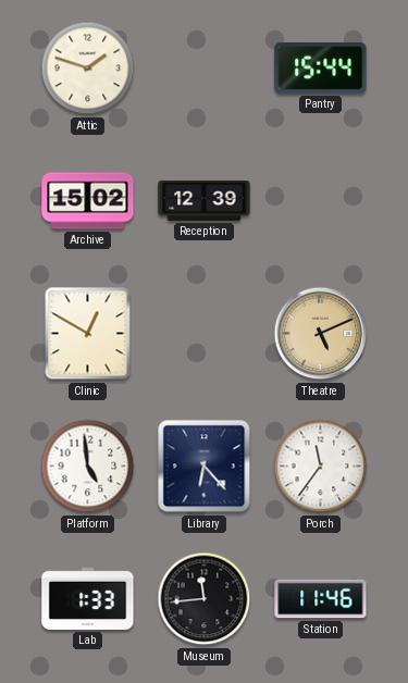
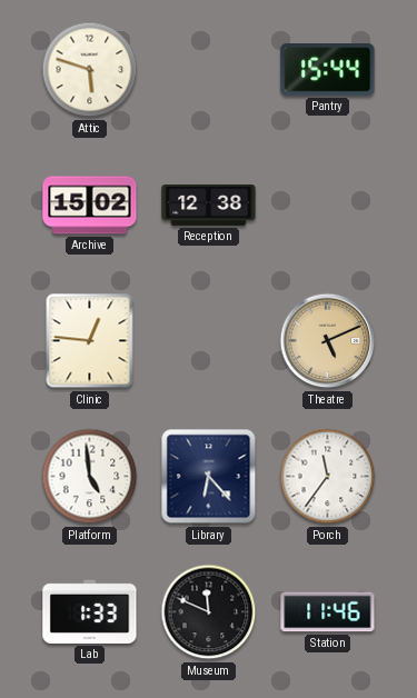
Attic: 1:48 -> 5:48
Reception: 12:39 -> 12:38
Clinic: 12:50 -> 12:46
Museum: 11:44 -> 11:49
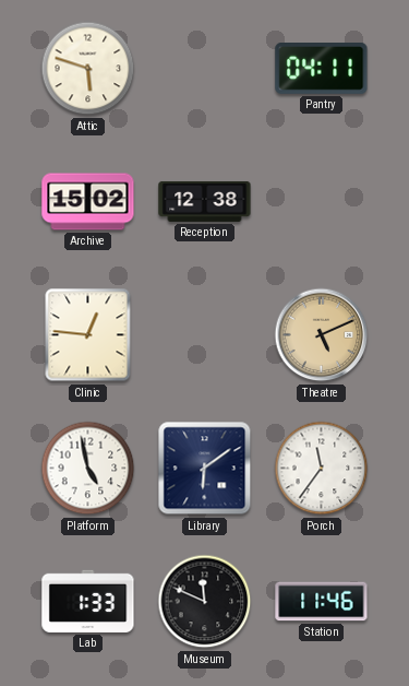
Pantry: 15:44 -> 04:11
Platform: 4:59 -> 4:58
Library: 6:23 -> 6:09
